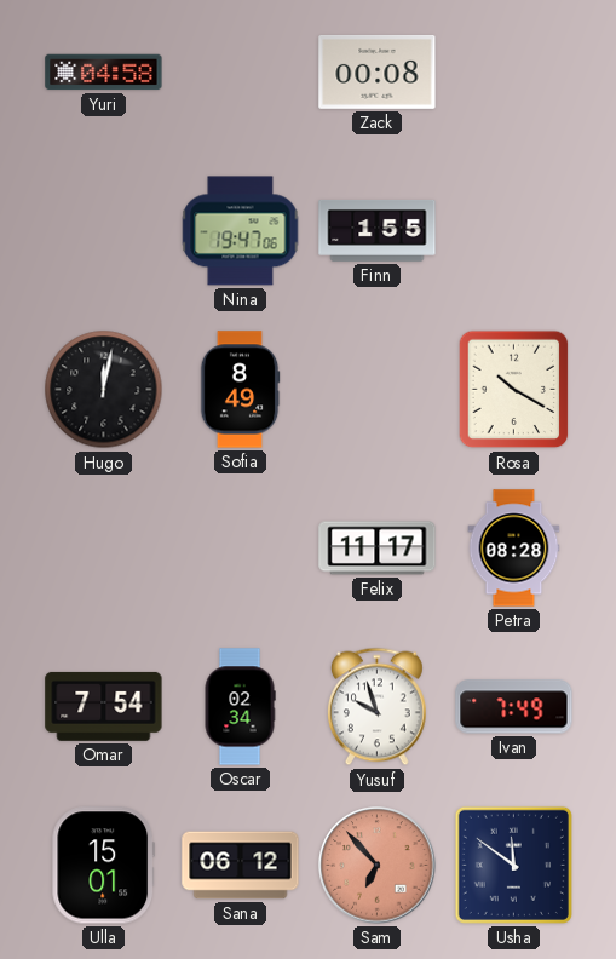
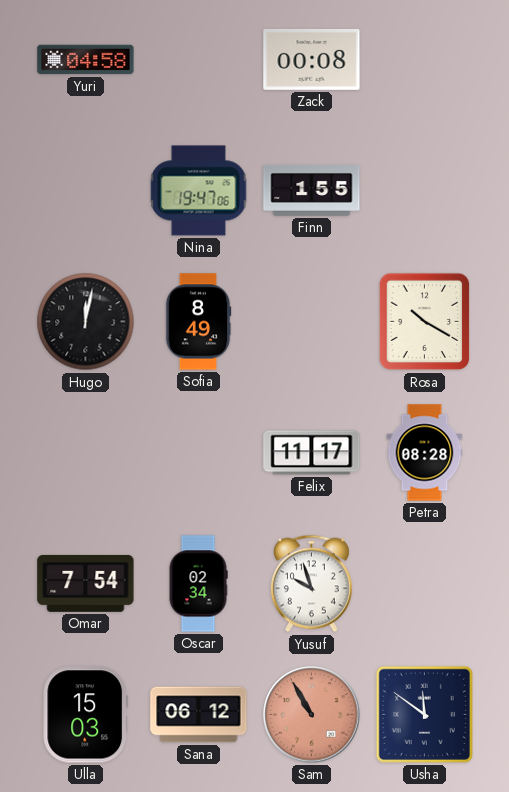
Ivan: 7:49 -> none
Ulla: 15:01 -> 15:03
Sam: 6:53 -> 10:55
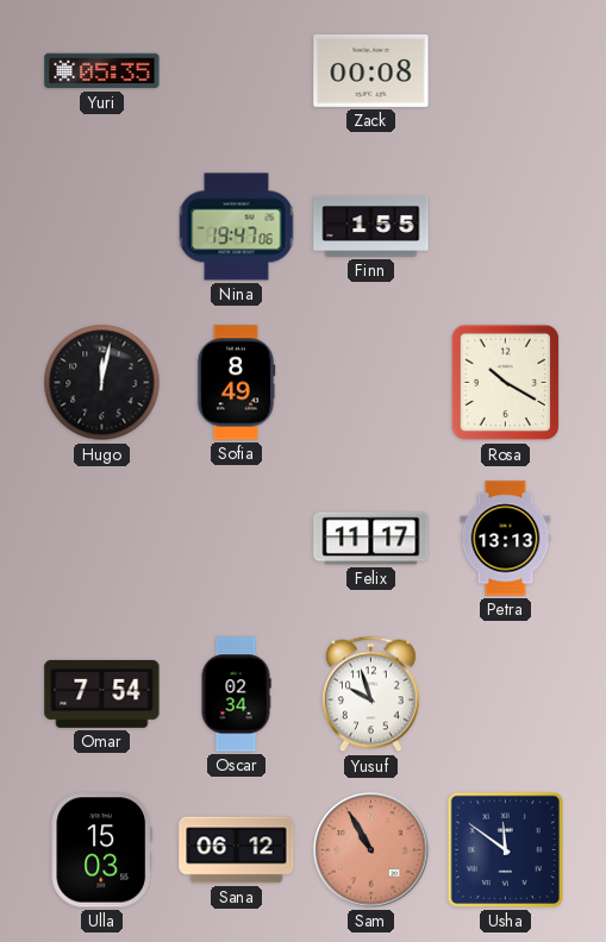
Yuri: 04:58 -> 05:35
Petra: 08:28 -> 13:13
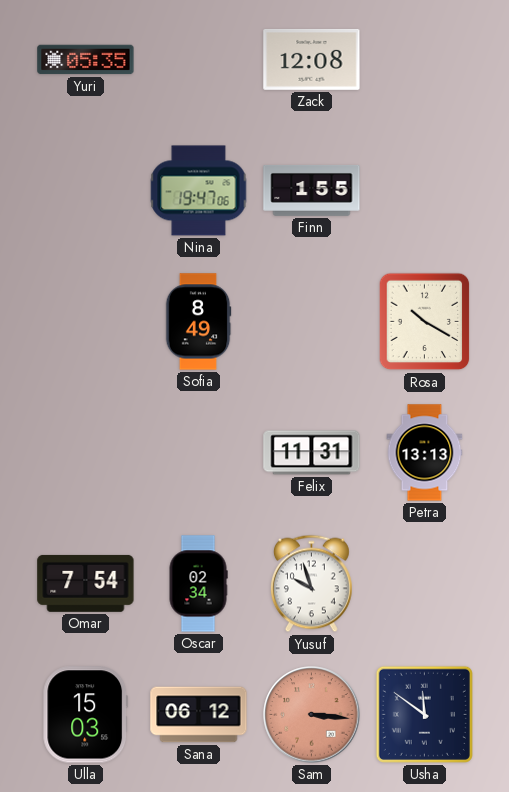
Zack: 00:08 -> 12:08
Hugo: 12:02 -> none
Felix: 11:17 -> 11:31
Sam: 10:55 -> 3:16
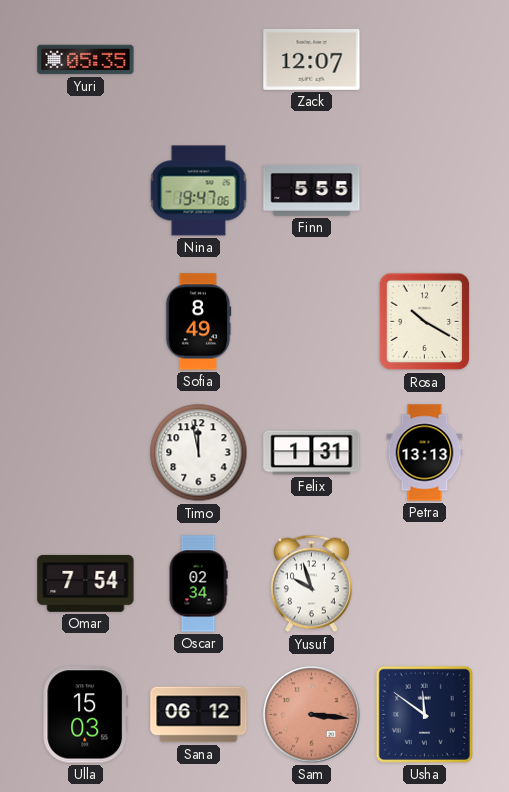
Zack: 12:08 -> 12:07
Finn: 1:55 -> 5:55
Timo: none -> 11:58
Felix: 11:31 -> 1:31
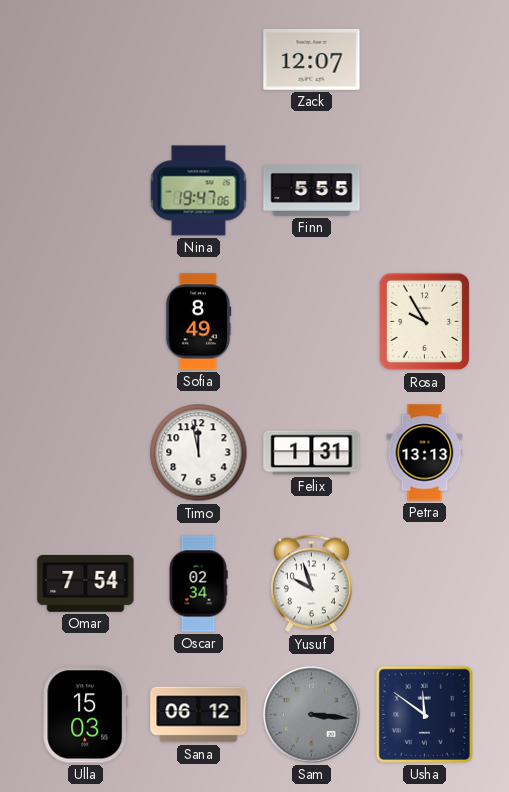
Yuri: 05:35 -> none
Rosa: 10:20 -> 9:55
Sam dial: salmon -> grey
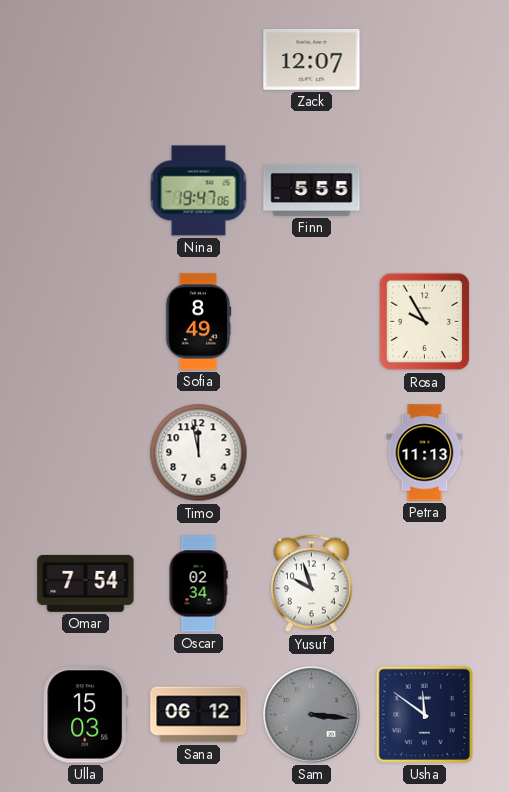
Felix: 1:31 -> none
Petra: 13:13 -> 11:13
